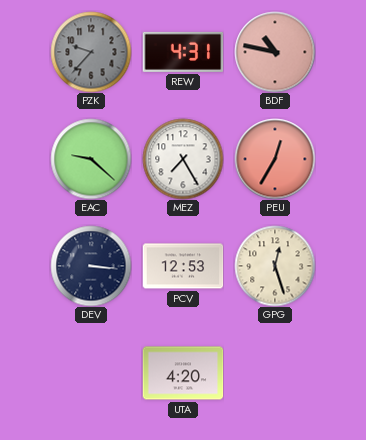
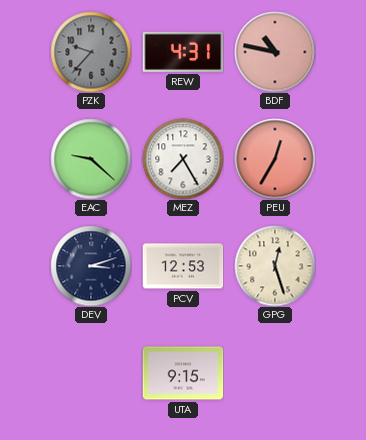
DEV: 3:16 -> 3:12
UTA: 4:20 -> 9:15
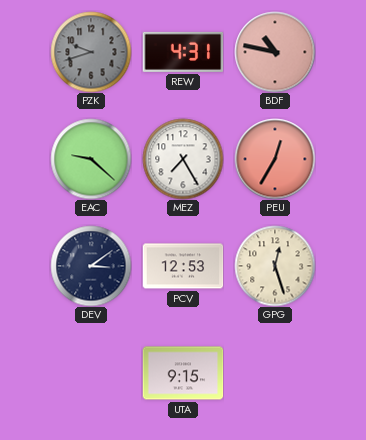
PZK: 9:37 -> 9:42
DEV: 3:12 -> 3:09
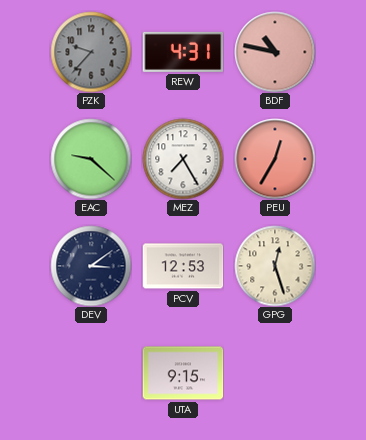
PZK: 9:42 -> 9:37
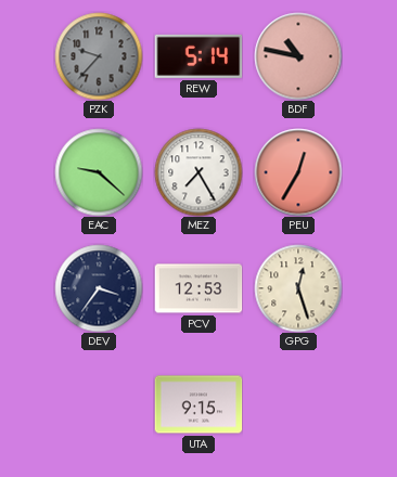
REW: 4:31 -> 5:14
DEV: 3:09 -> 3:36
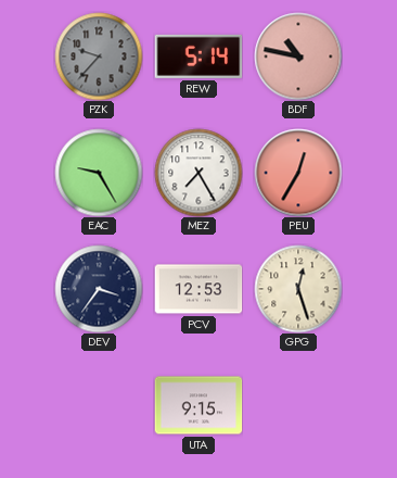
EAC: 9:22 -> 9:25
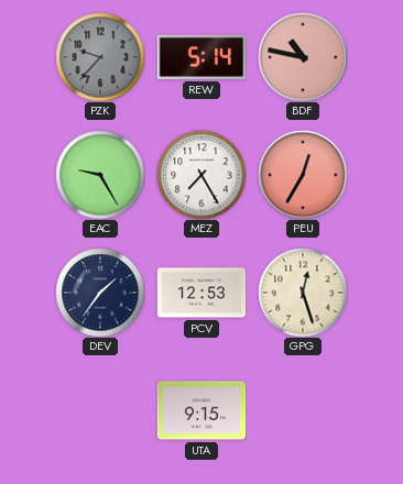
DEV: 3:36 -> 1:36
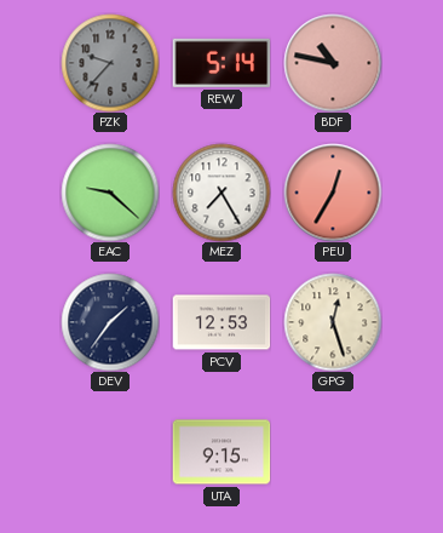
EAC: 9:25 -> 9:22
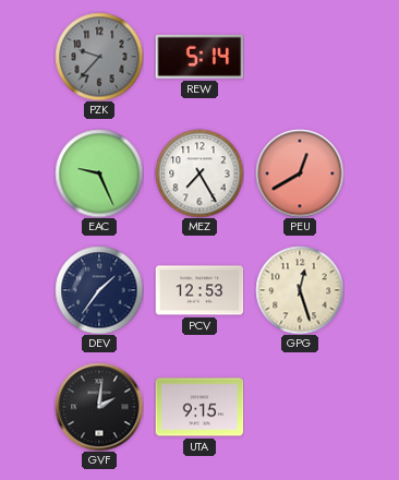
BDF: 10:47 -> none
EAC: 9:22 -> 9:26
PEU: 12:35 -> 12:40
GVF: none -> 2:01
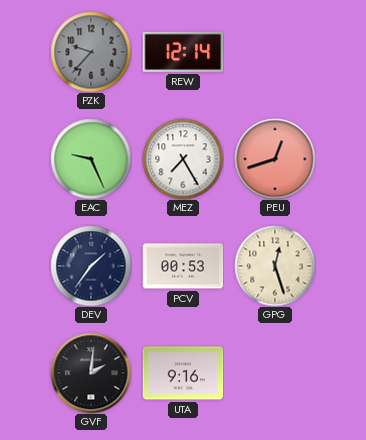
REW: 5:14 -> 12:14
PEU: 12:40 -> 12:42
PCV: 12:53 -> 00:53
UTA: 9:15 -> 9:16
